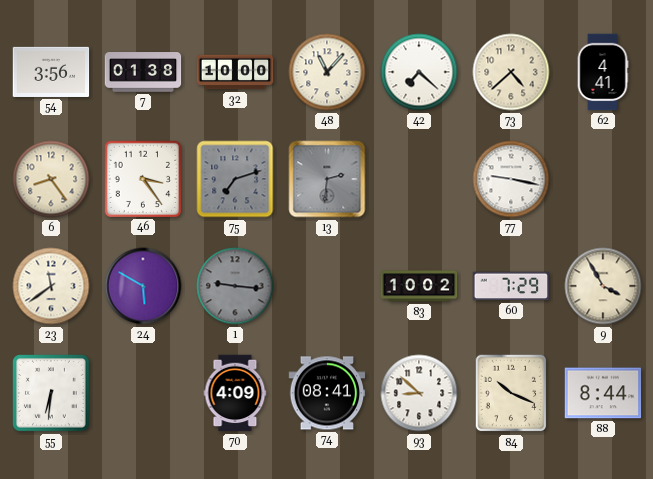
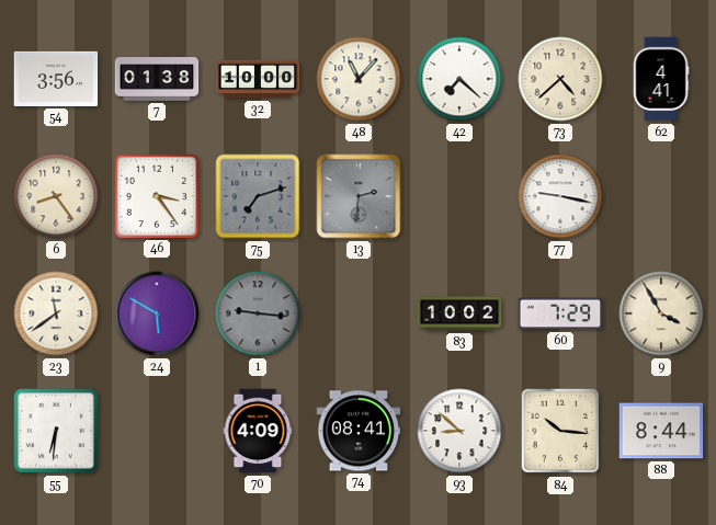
84: 10:19 -> 10:16
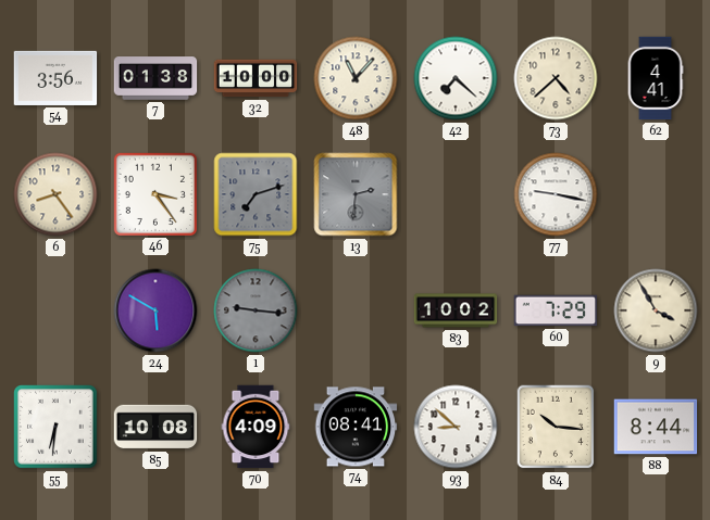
23: 11:39 -> none
85: none -> 10:08
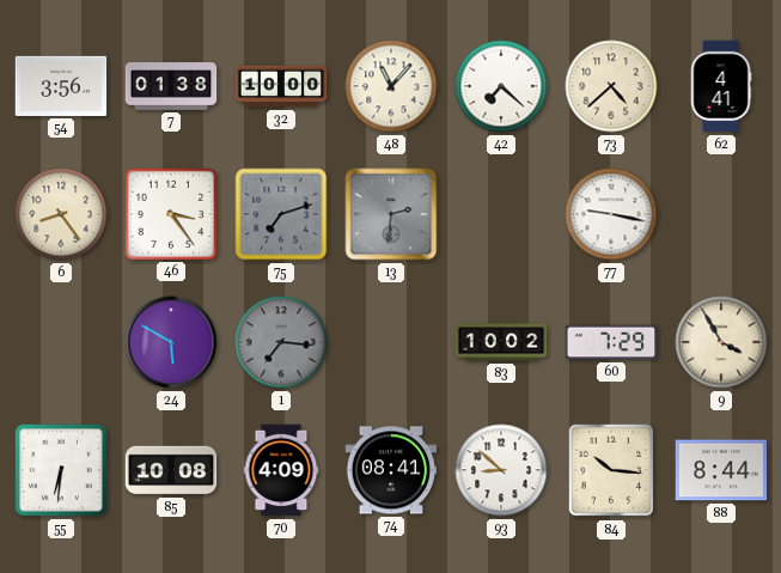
1: 9:16 -> 7:16
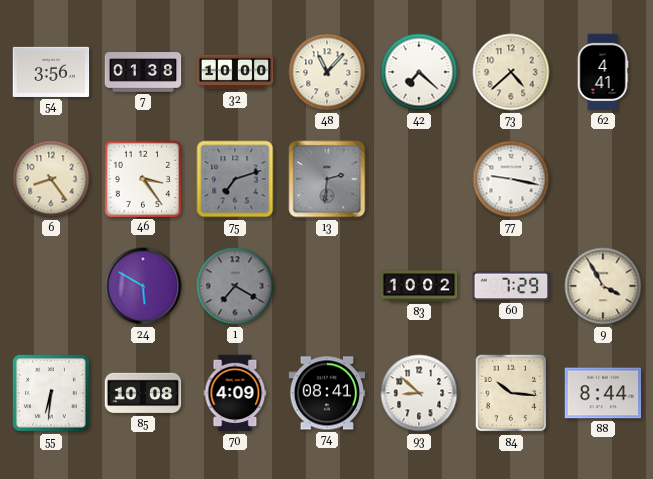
1: 7:16 -> 7:20
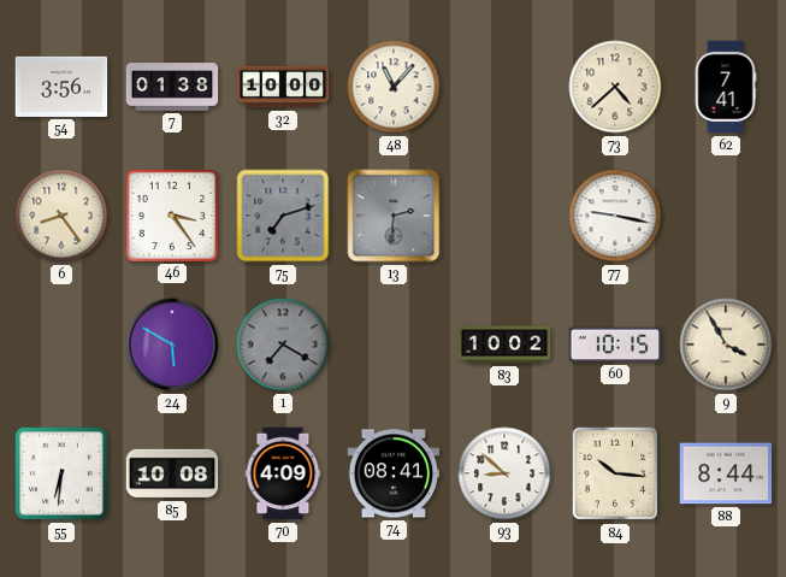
42: 7:22 -> none
62: 4:41 -> 7:41
60: 7:29 -> 10:15
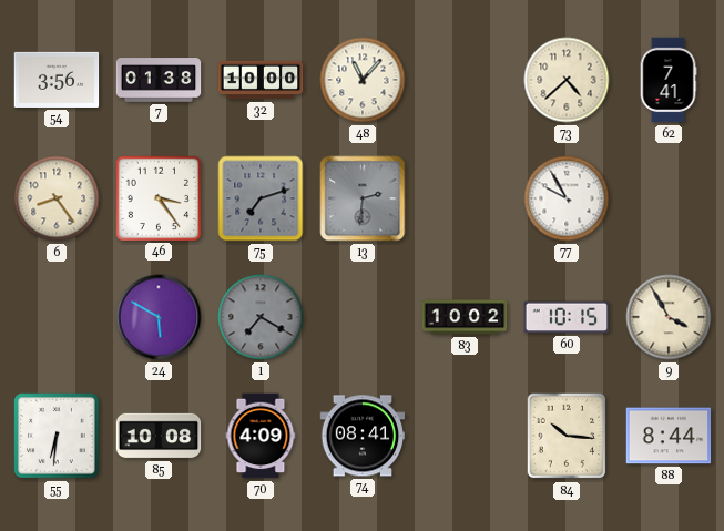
77: 9:17 -> 9:55
93: 8:52 -> none
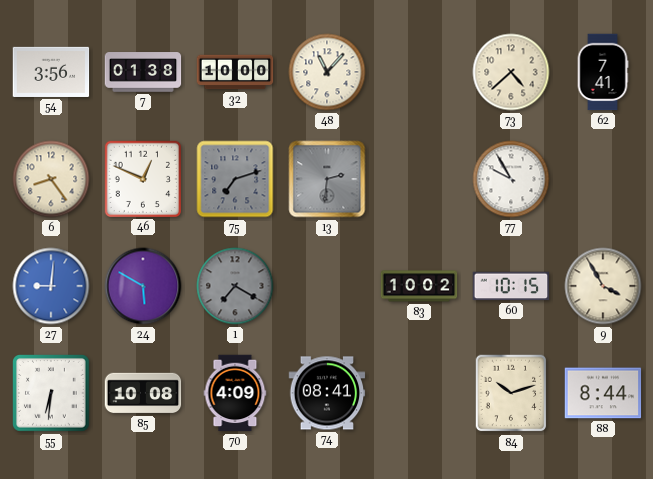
46: 3:24 -> 12:49
27: none -> 9:01
84: 10:16 -> 10:12
